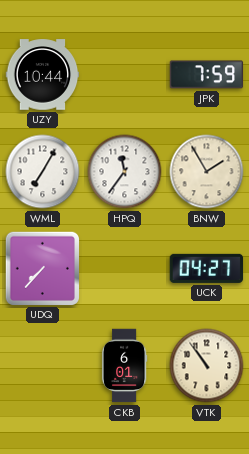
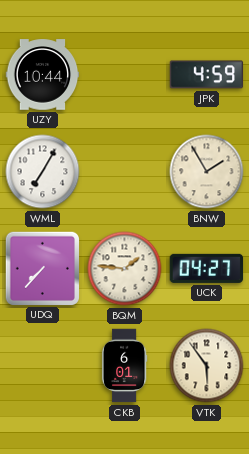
JPK: 7:59 -> 4:59
HPQ: 11:36 -> none
BQM: none -> 1:46
VTK: 10:54 -> 5:54
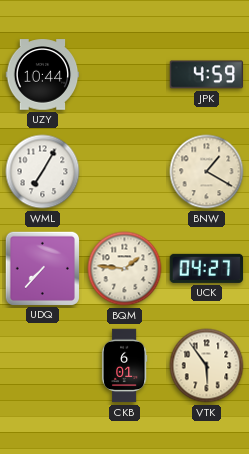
BNW: 1:55 -> 1:20
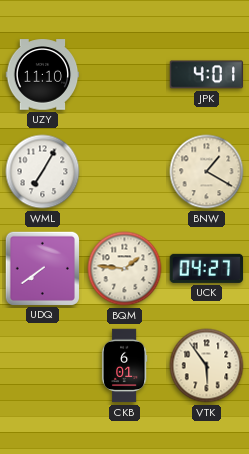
UZY: 10:44 -> 11:10
JPK: 4:59 -> 4:01
UDQ: 7:37 -> 7:39
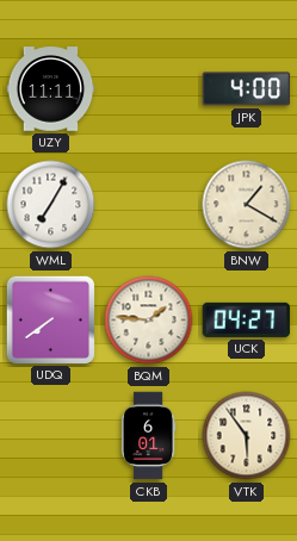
UZY: 11:10 -> 11:11
JPK: 4:01 -> 4:00
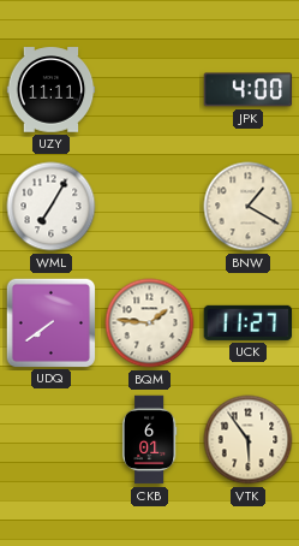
UCK: 04:27 -> 11:27
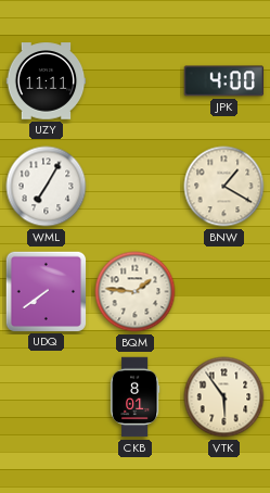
UCK: 11:27 -> none
CKB: 6:01 -> 8:01
